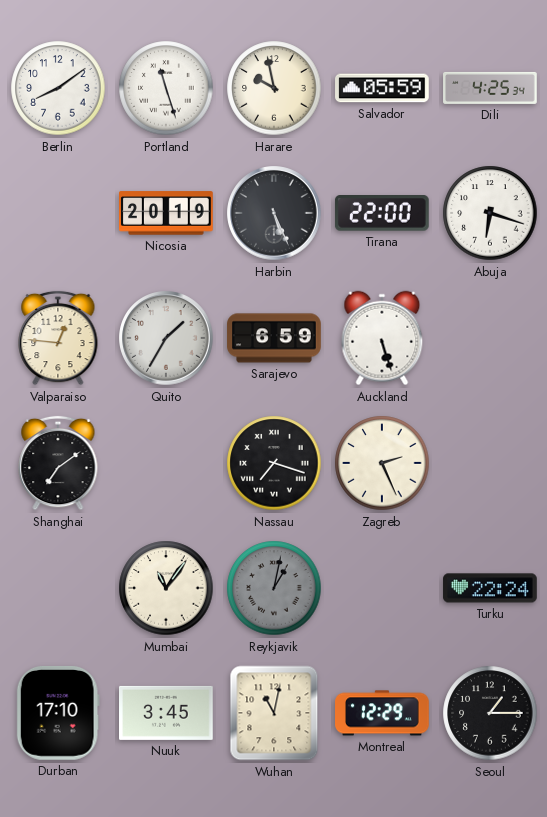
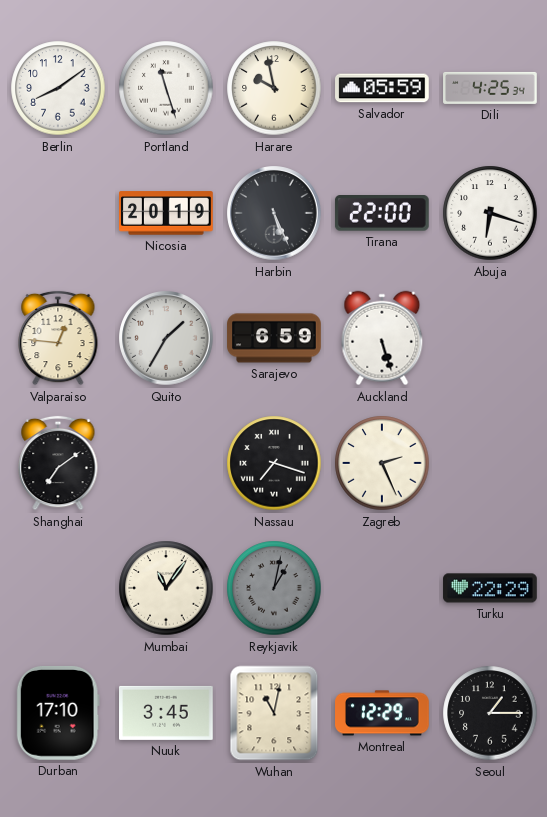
Turku: 22:24 -> 22:29
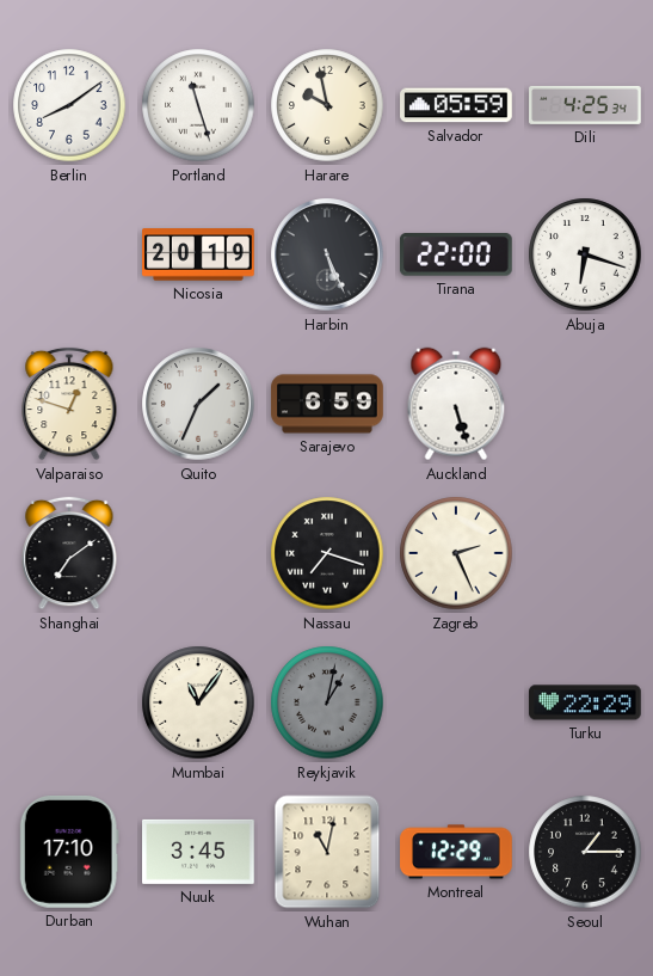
Valparaiso: 12:46 -> 12:48
Quito: 1:35 -> 1:34
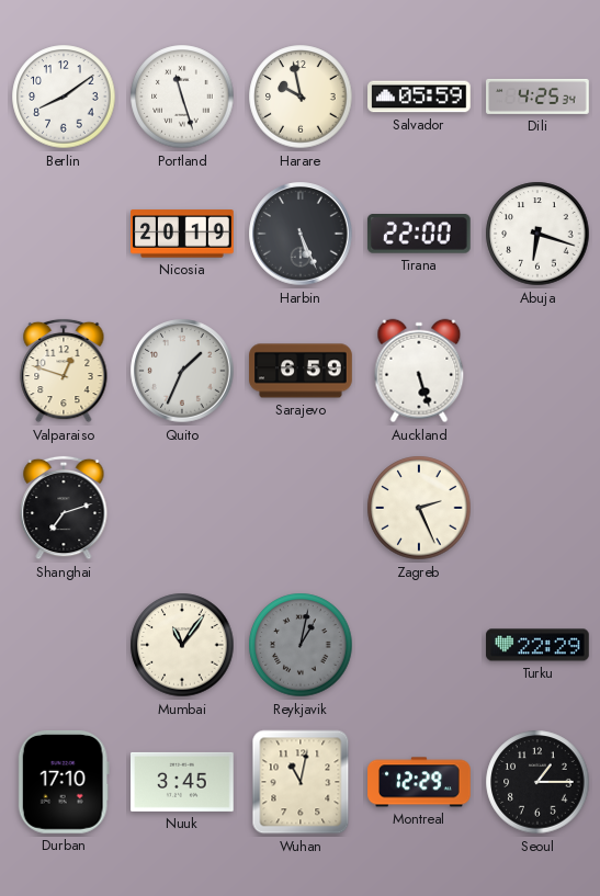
Shanghai: 7:09 -> 7:12
Nassau: 7:18 -> none
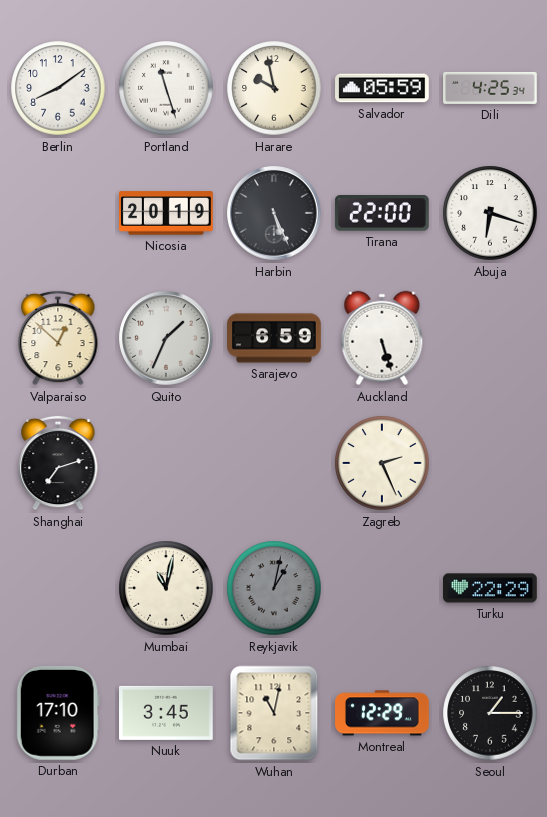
Valparaiso: 12:48 -> 12:52
Mumbai: 11:06 -> 11:02
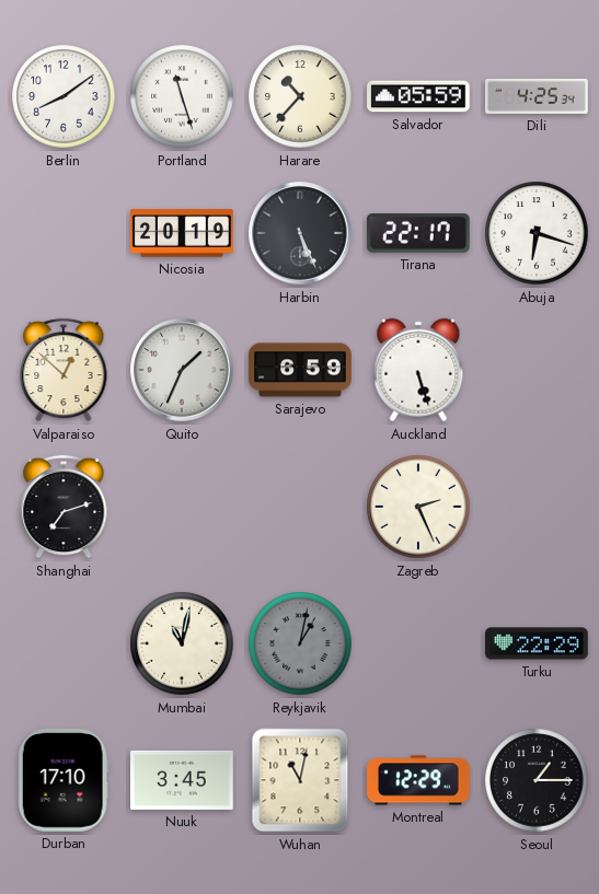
Harare: 9:58 -> 10:37
Tirana: 22:00 -> 22:17
